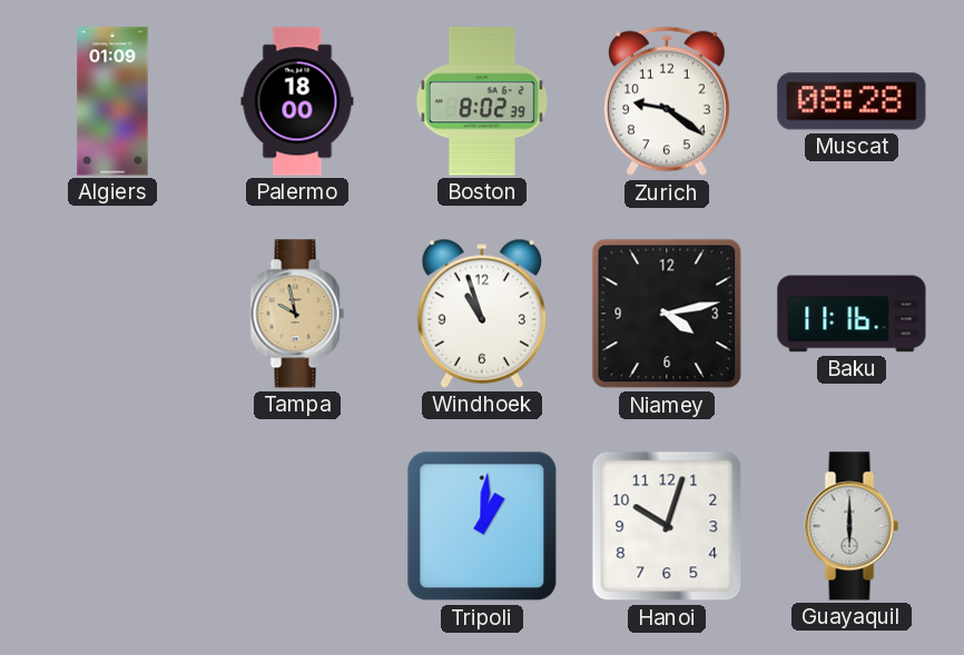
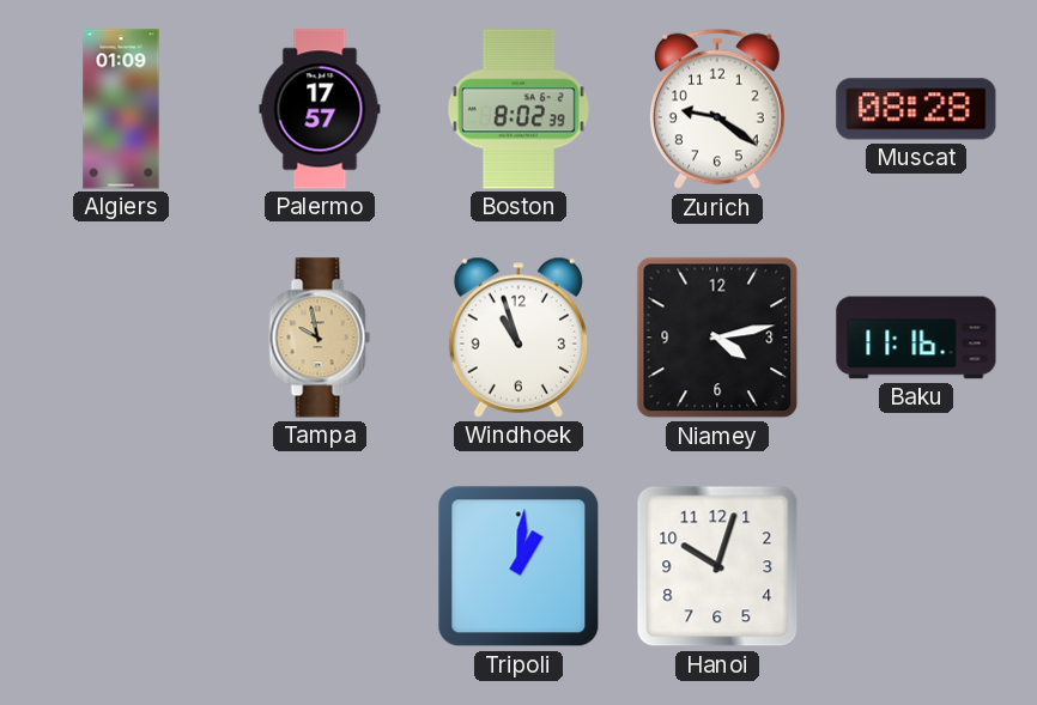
Palermo: 18:00 -> 17:57
Guayaquil: 6:00 -> none
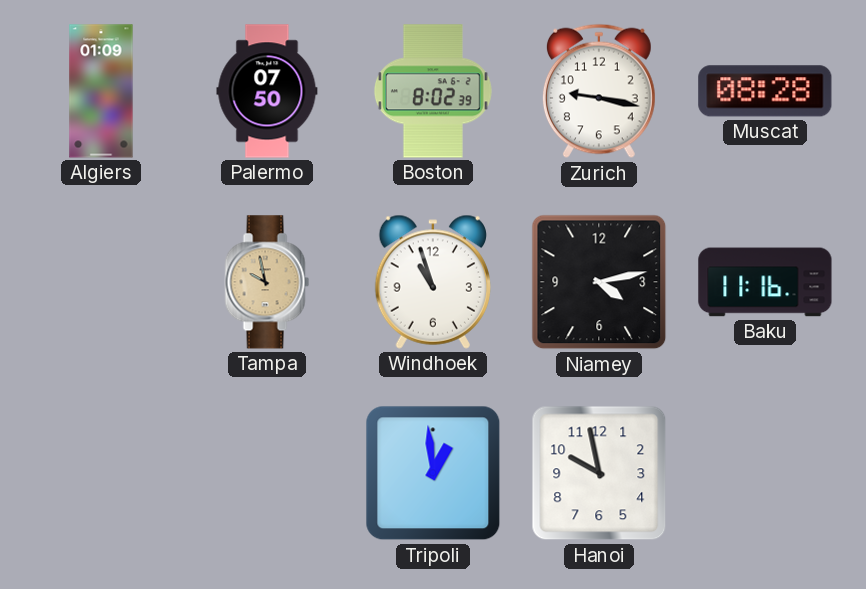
Palermo: 17:57 -> 07:50
Zurich: 9:21 -> 9:17
Tripoli: 1:01 -> 12:59
Hanoi: 10:03 -> 9:58
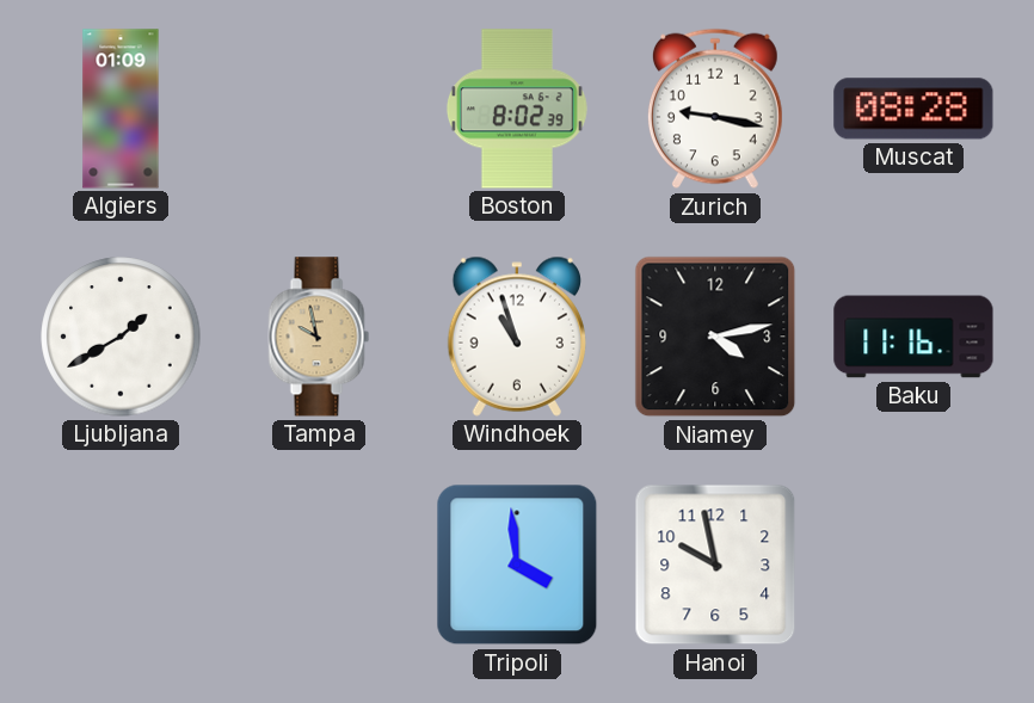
Palermo: 07:50 -> none
Ljubljana: none -> 1:40
Tripoli: 12:59 -> 3:59
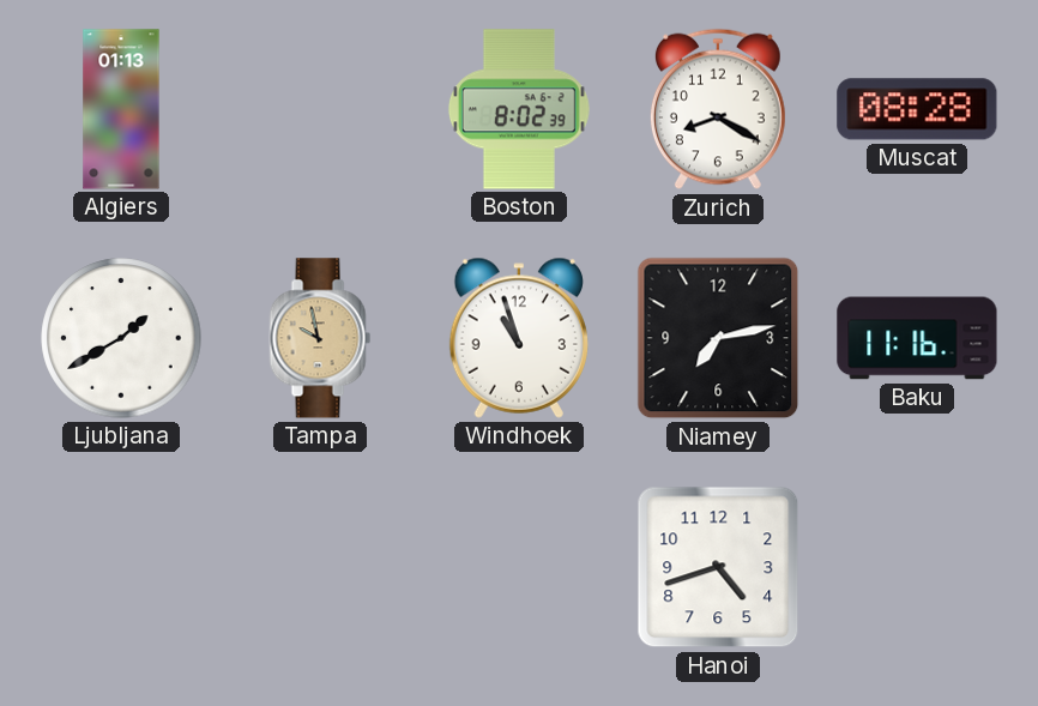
Algiers: 01:09 -> 01:13
Zurich: 9:17 -> 8:20
Niamey: 4:13 -> 7:13
Tripoli: 3:59 -> none
Hanoi: 9:58 -> 4:42
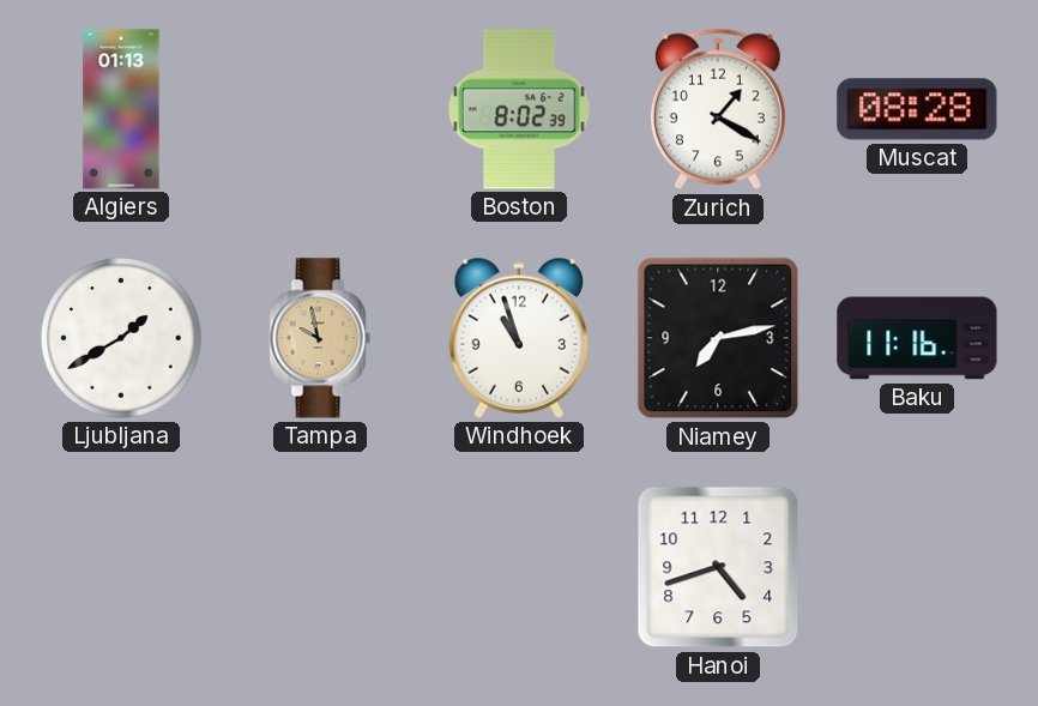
Zurich: 8:20 -> 1:20
